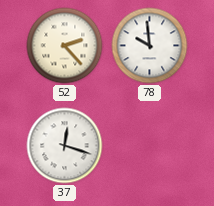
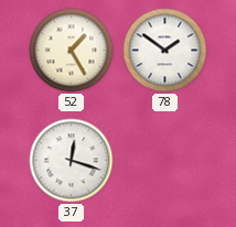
52: 2:23 -> 1:25
78: 9:59 -> 1:51
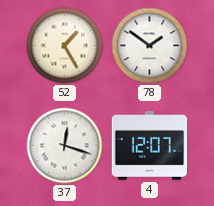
4: none -> 12:07
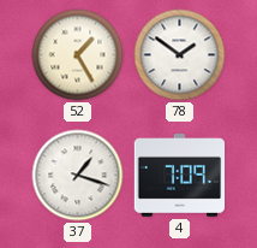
37: 12:18 -> 1:18
4: 12:07 -> 7:09
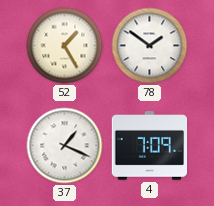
37: 1:18 -> 1:19
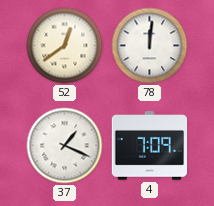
52: 1:25 -> 12:39
78: 1:51 -> 12:01
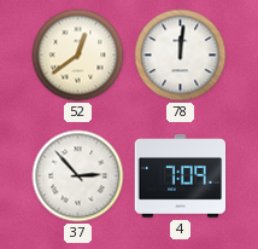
37: 1:19 -> 2:53
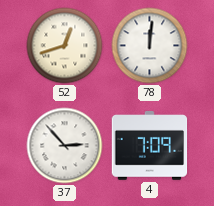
52: 12:39 -> 12:42
